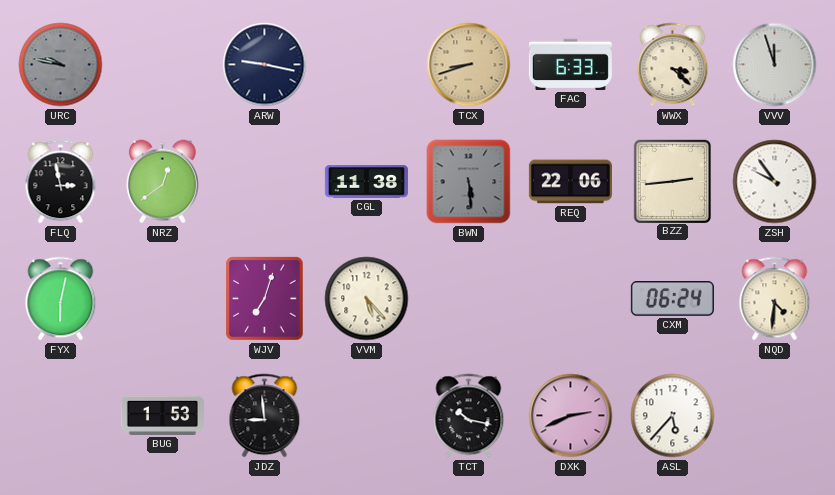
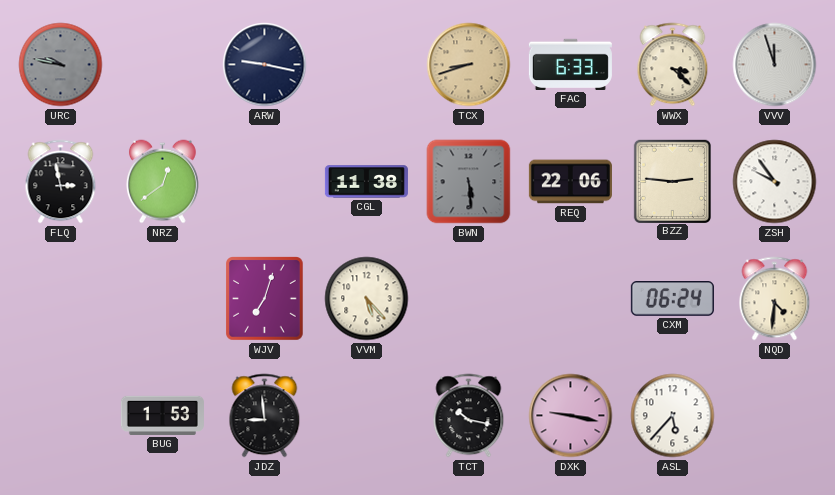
BZZ: 2:44 -> 2:46
FYX: 6:02 -> none
DXK: 2:41 -> 9:17
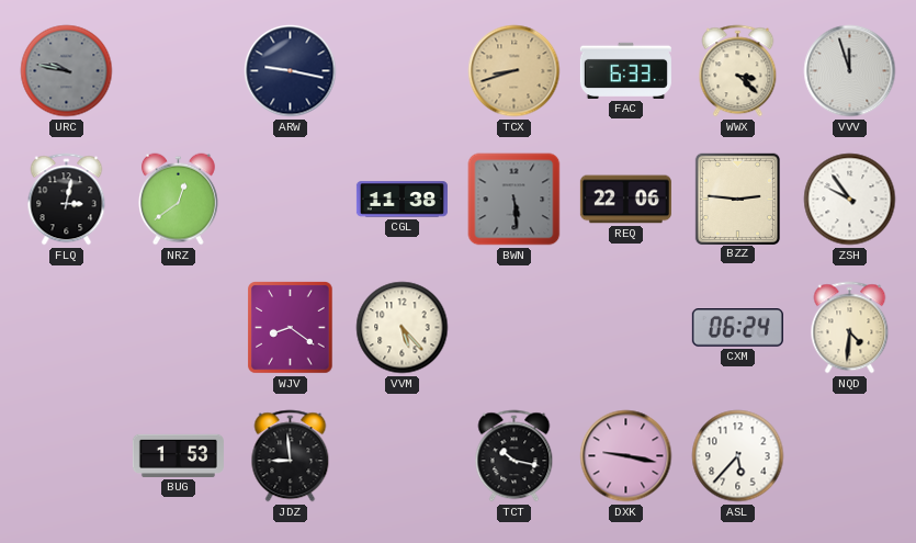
FLQ: 2:58 -> 3:02
WJV: 7:03 -> 8:21
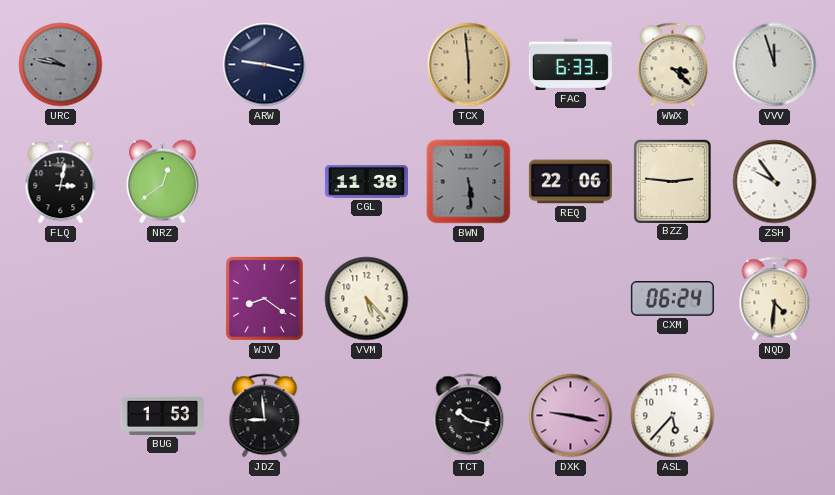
TCX: 8:42 -> 5:59
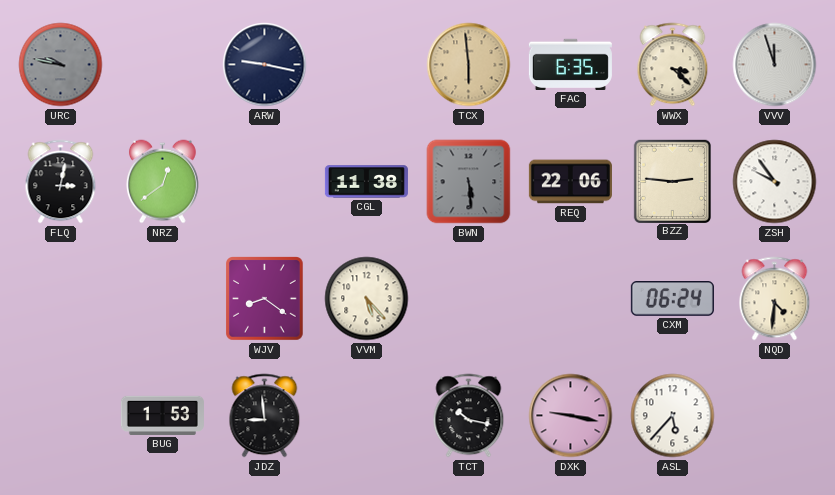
FAC: 6:33 -> 6:35
